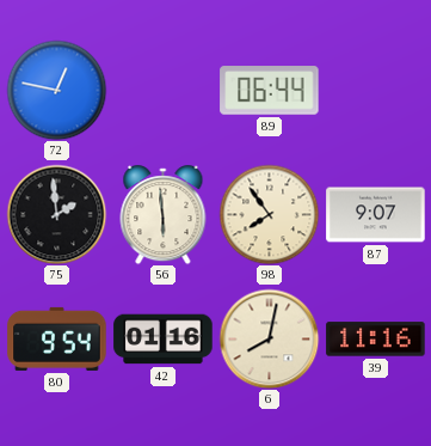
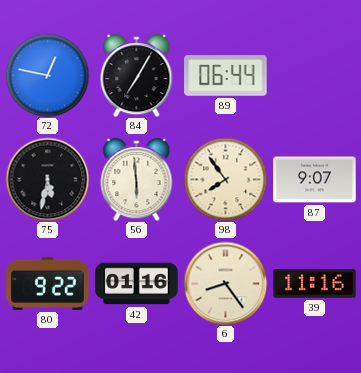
84: none -> 7:05
75: 1:59 -> 5:32
80: 9:54 -> 9:22
6: 8:02 -> 8:24
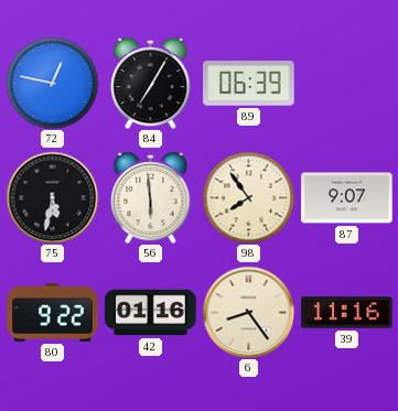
89: 06:44 -> 06:39
